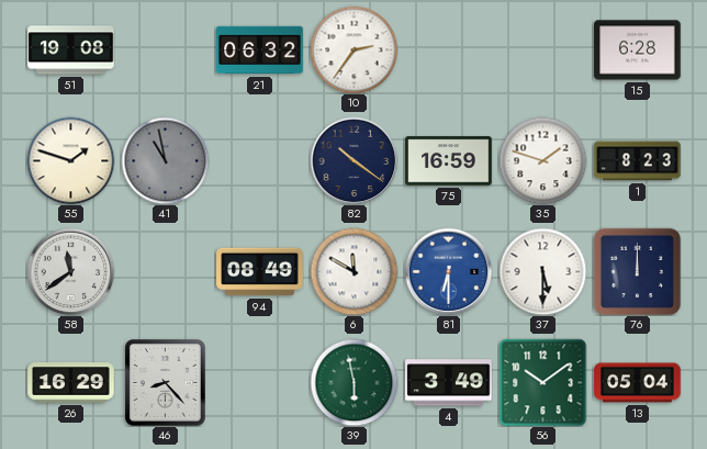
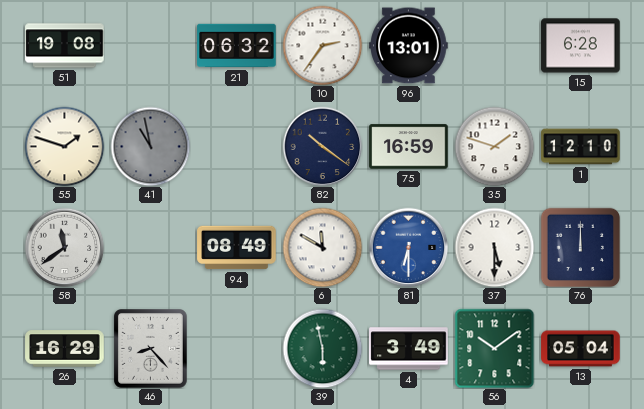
96: none -> 13:01
1: 8:23 -> 12:10
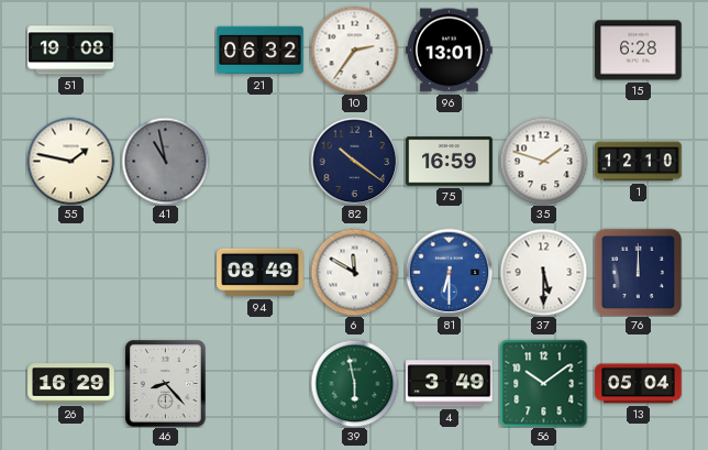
55: 1:48 -> 1:47
58: 11:39 -> none
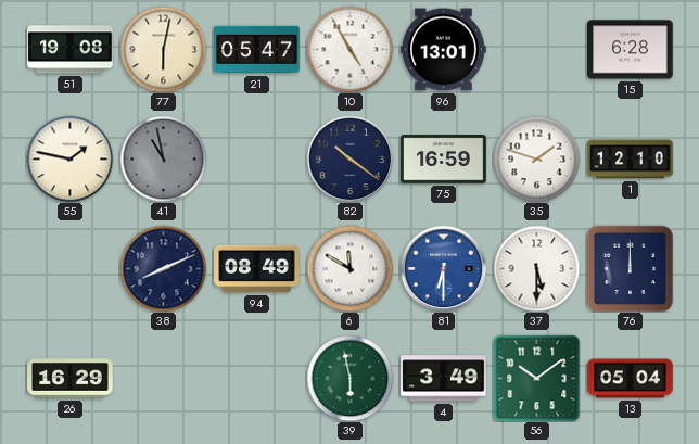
77: none -> 6:02
21: 06:32 -> 05:47
10: 2:36 -> 4:55
38: none -> 8:11
46: 8:23 -> none
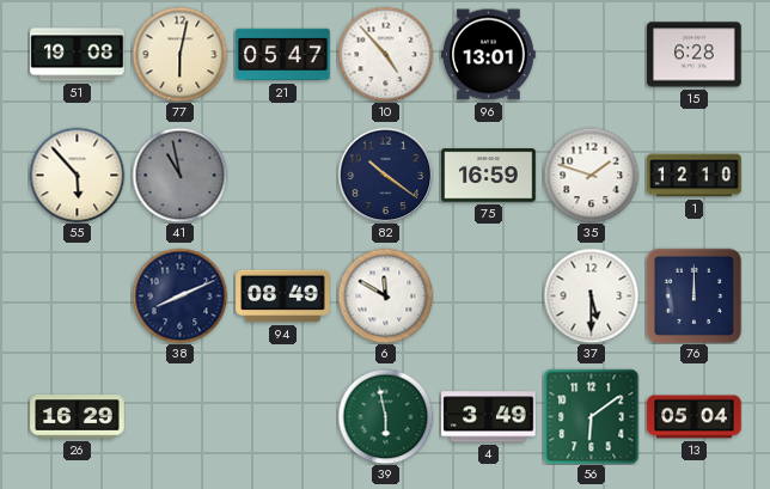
10: 4:55 -> 4:53
55: 1:47 -> 5:53
81: 6:30 -> none
56: 10:09 -> 6:09
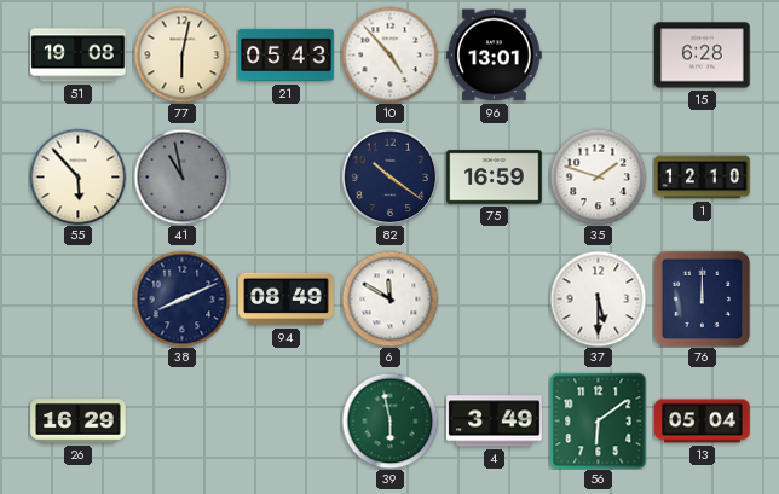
21: 05:47 -> 05:43
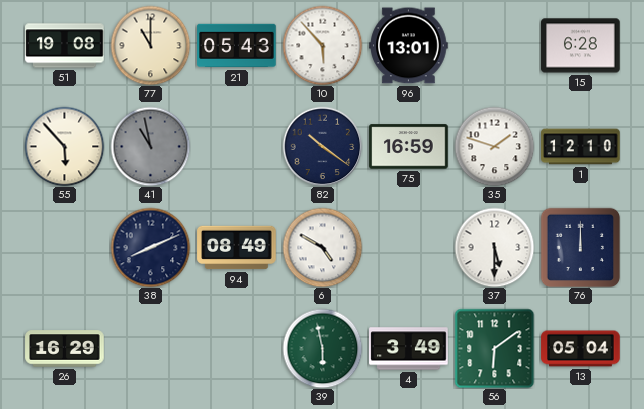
77: 6:02 -> 11:00
10: 4:53 -> 5:53
6: 11:50 -> 4:50
